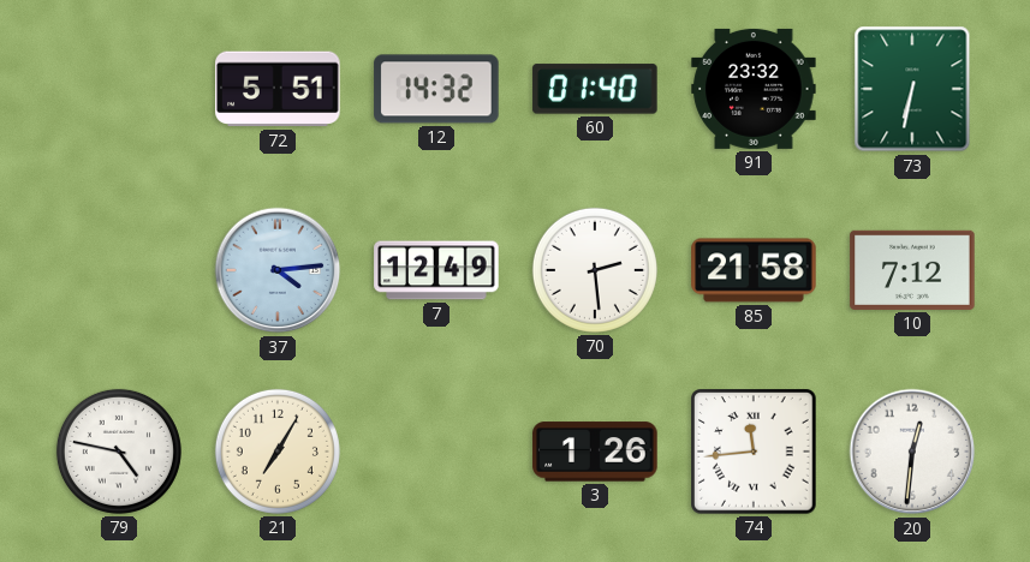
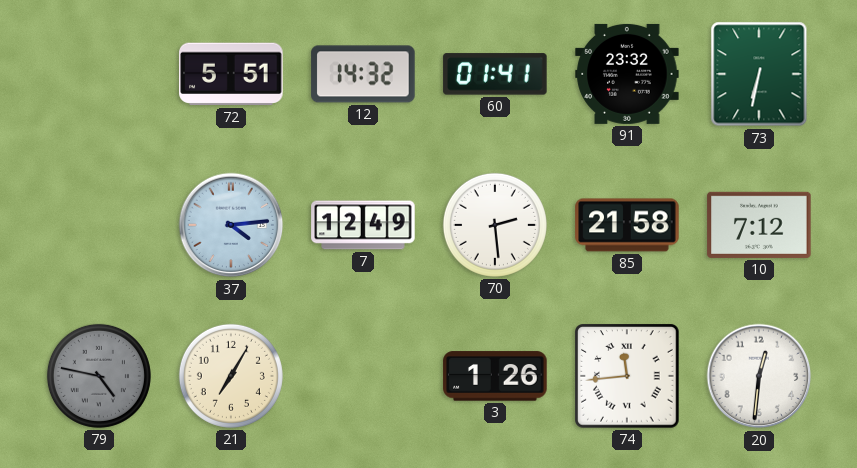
60: 01:40 -> 01:41
79 dial: white -> grey
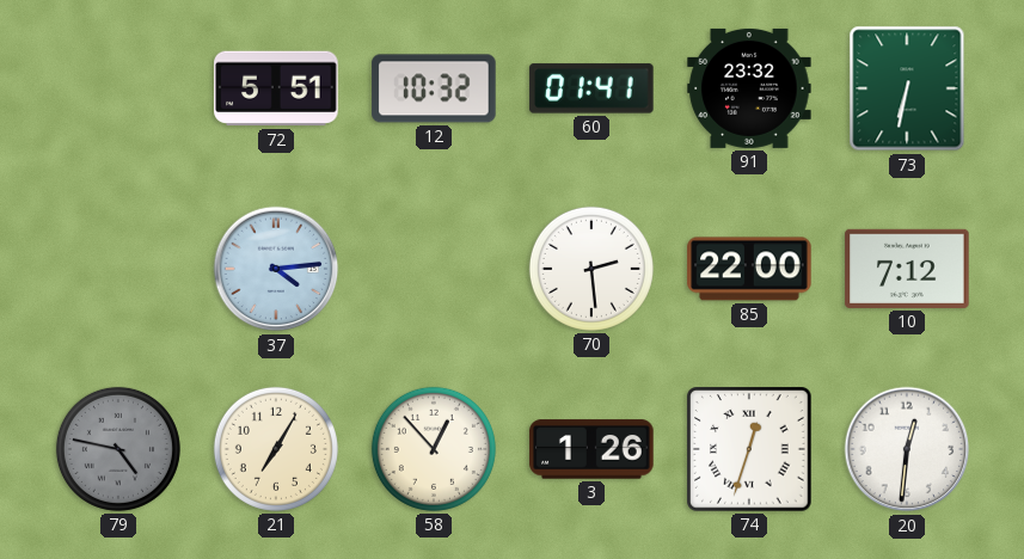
12: 14:32 -> 10:32
7: 12:49 -> none
85: 21:58 -> 22:00
58: none -> 12:53
74: 11:44 -> 12:33
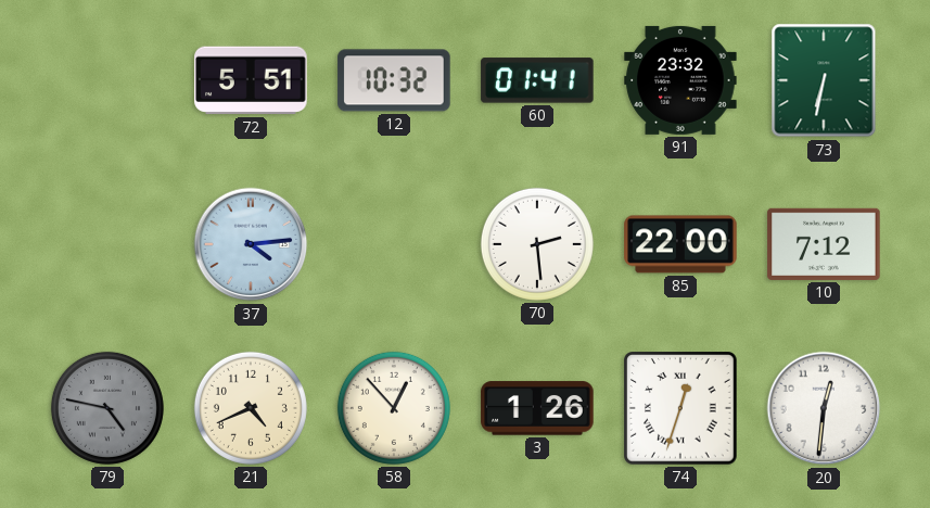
21: 7:05 -> 4:41
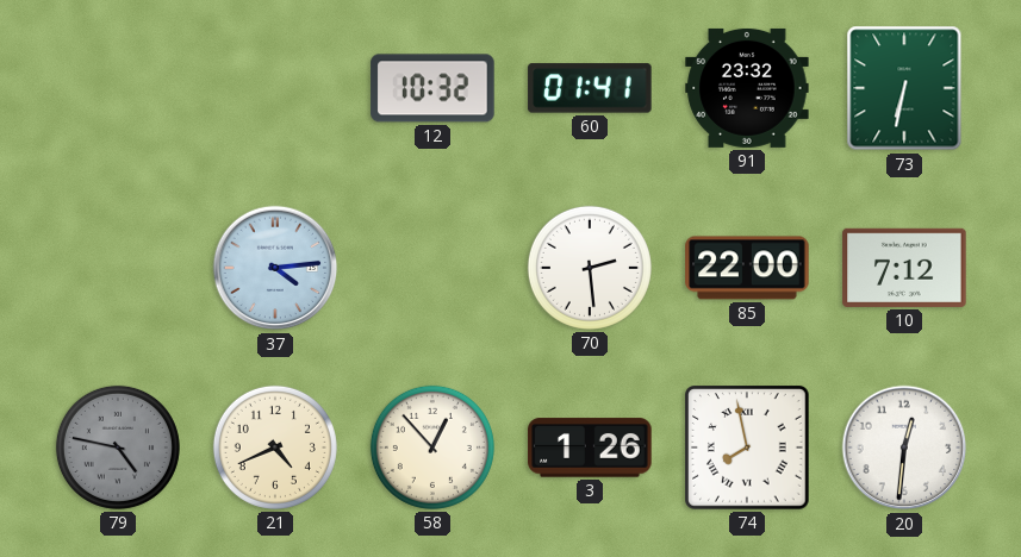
72: 5:51 -> none
74: 12:33 -> 7:58
